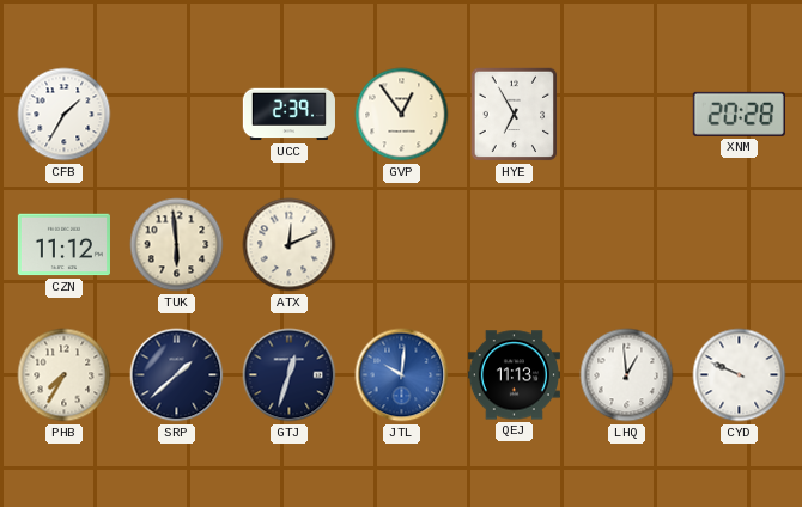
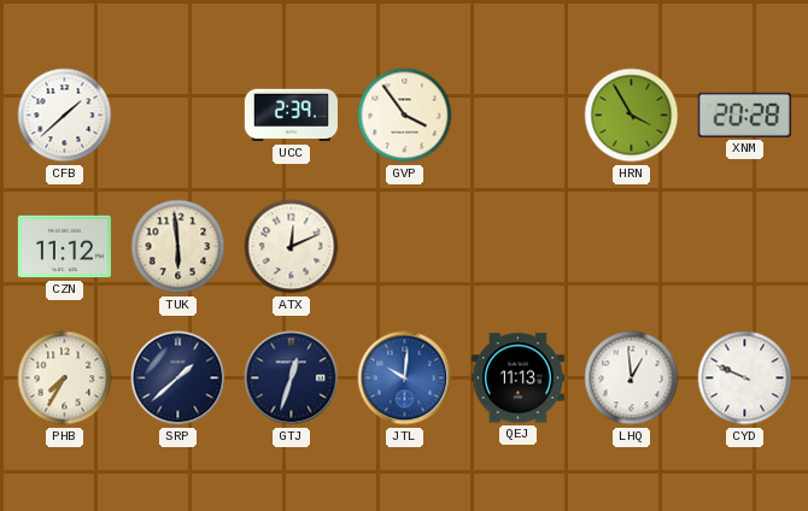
CFB: 1:35 -> 1:38
GVP: 12:54 -> 3:54
HYE: 6:55 -> none
HRN: none -> 3:55
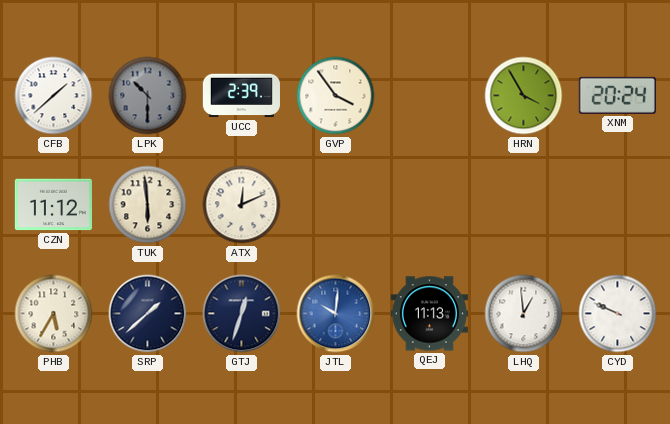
LPK: none -> 10:30
XNM: 20:28 -> 20:24
PHB: 7:35 -> 5:35
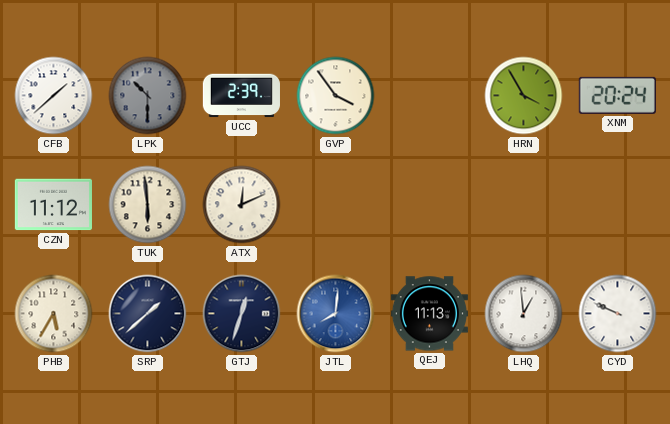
JTL: 10:01 -> 8:01
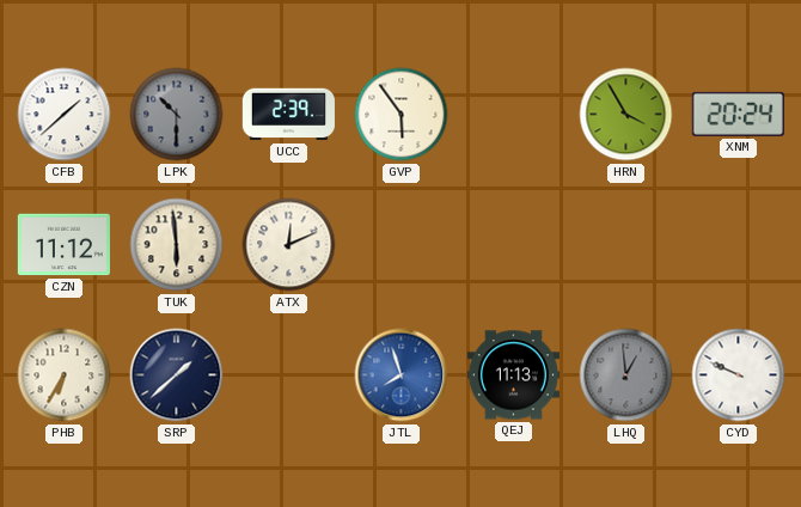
GVP: 3:54 -> 5:54
PHB: 5:35 -> 6:35
GTJ: 12:33 -> none
JTL: 8:01 -> 7:57
LHQ dial: white -> grey
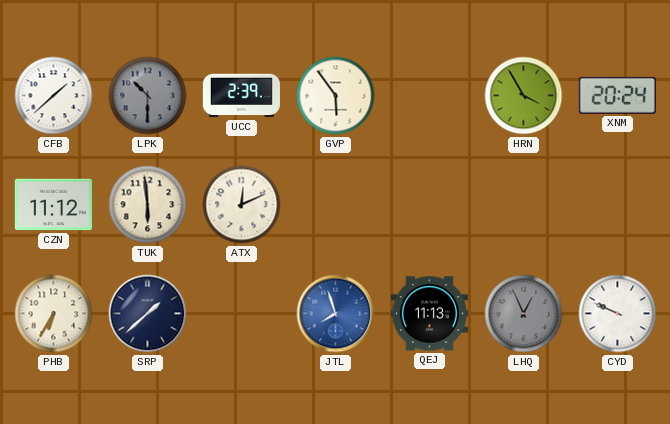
LHQ: 12:59 -> 12:56
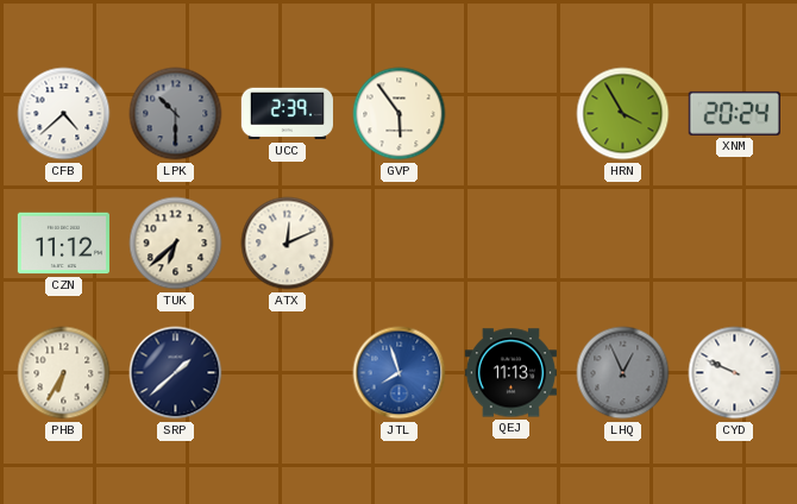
CFB: 1:38 -> 4:38
TUK: 5:59 -> 6:38
